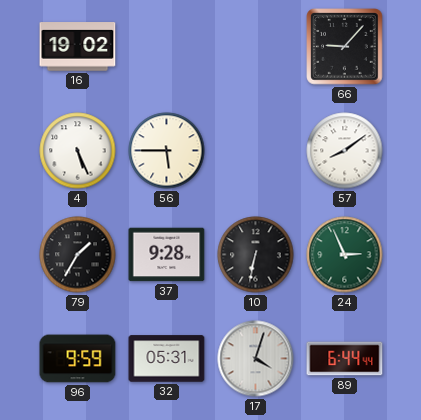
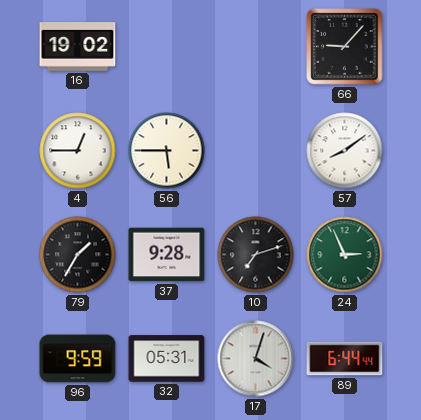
4: 5:26 -> 12:45
10: 6:32 -> 7:12
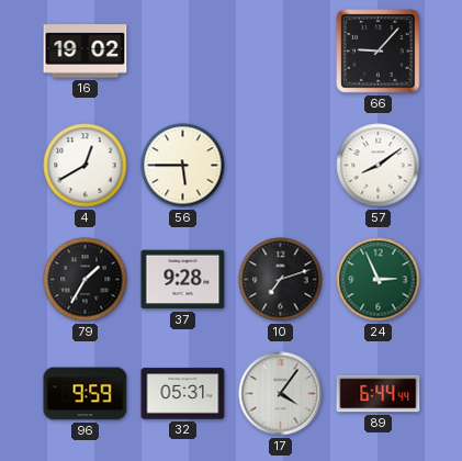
4: 12:45 -> 12:40
17: 4:03 -> 4:06
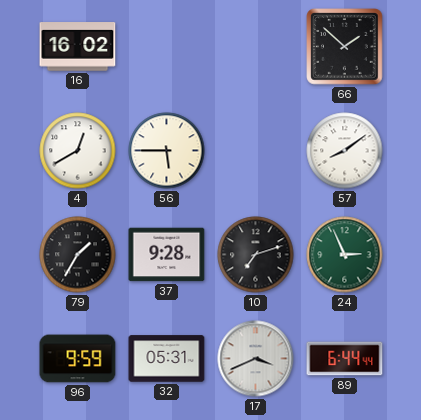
16: 19:02 -> 16:02
66: 9:07 -> 1:52
17: 4:06 -> 3:41
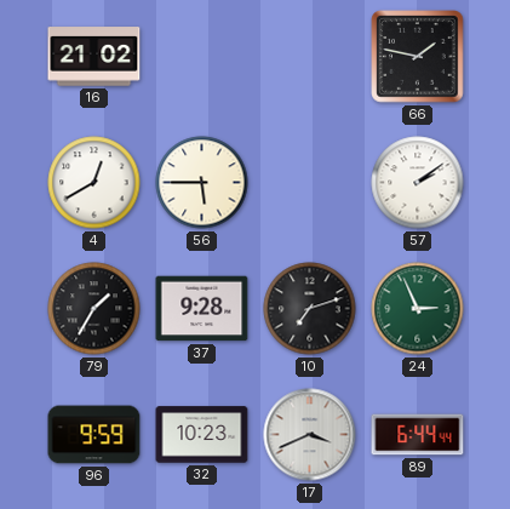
16: 16:02 -> 21:02
66: 1:52 -> 1:47
57: 8:09 -> 2:09
32: 05:31 -> 10:23
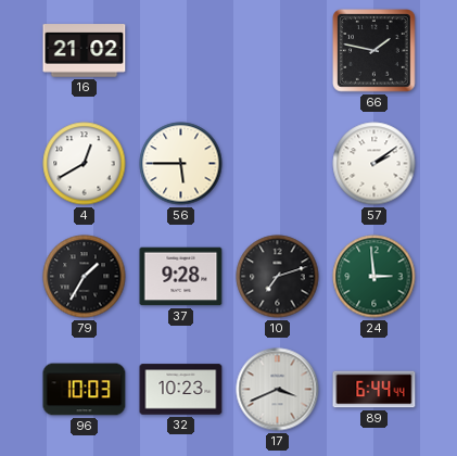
24: 2:56 -> 2:59
96: 9:59 -> 10:03
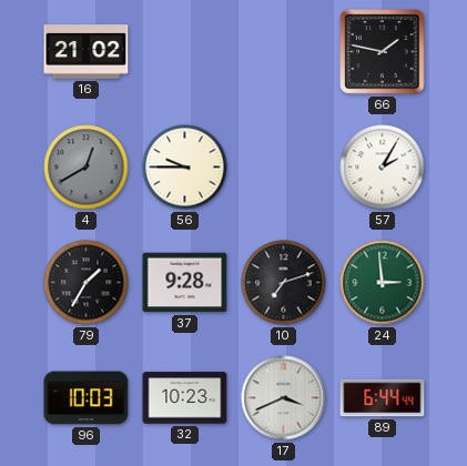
4 dial: white -> grey
56: 5:45 -> 9:45
57: 2:09 -> 2:05
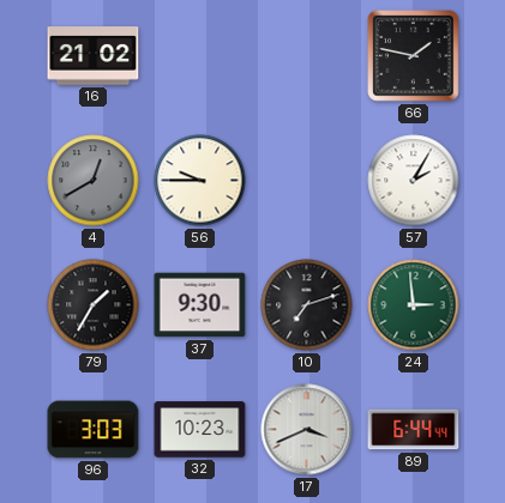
37: 9:28 -> 9:30
96: 10:03 -> 3:03
